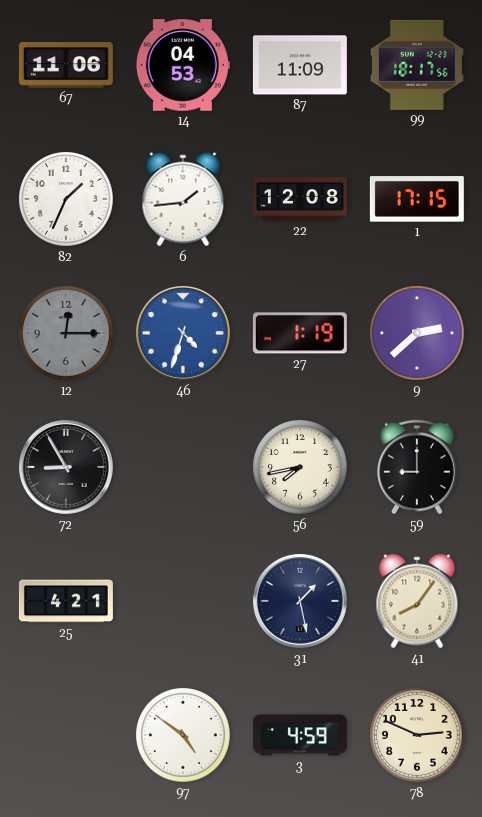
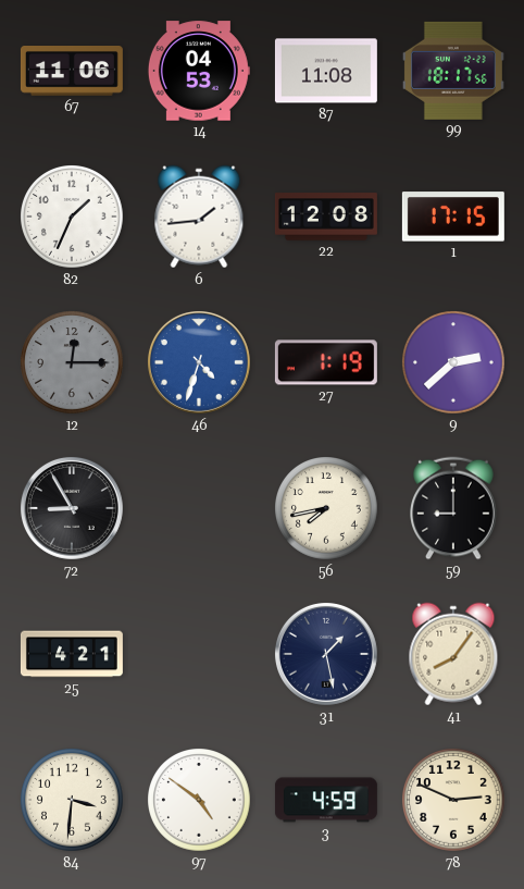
87: 11:09 -> 11:08
84: none -> 3:31
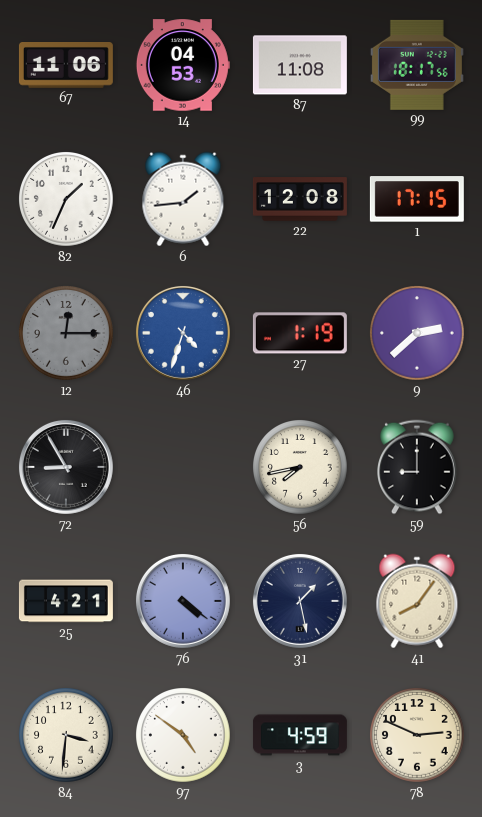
76: none -> 4:21
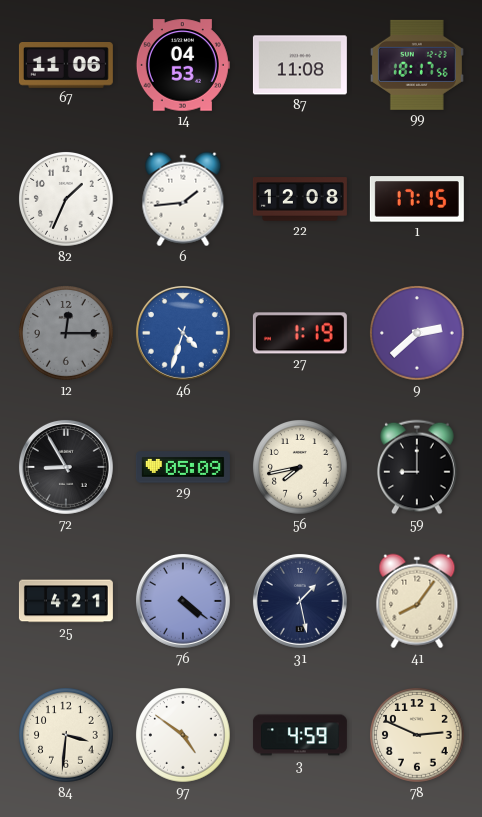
29: none -> 05:09
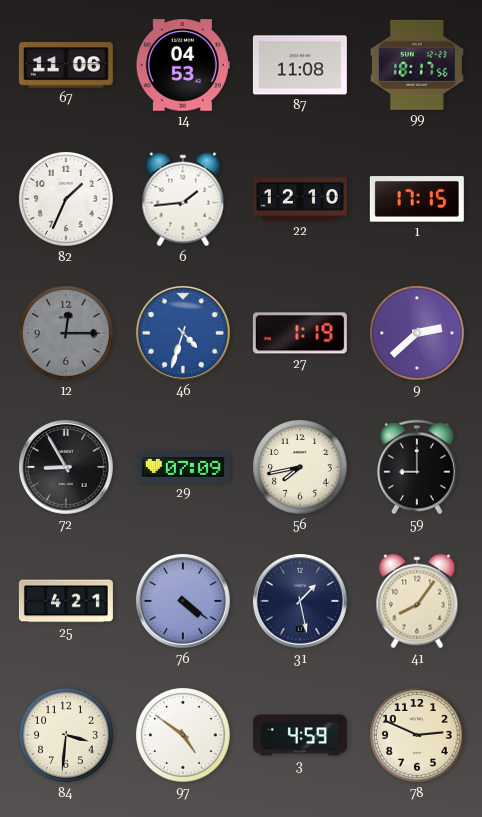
22: 12:08 -> 12:10
29: 05:09 -> 07:09
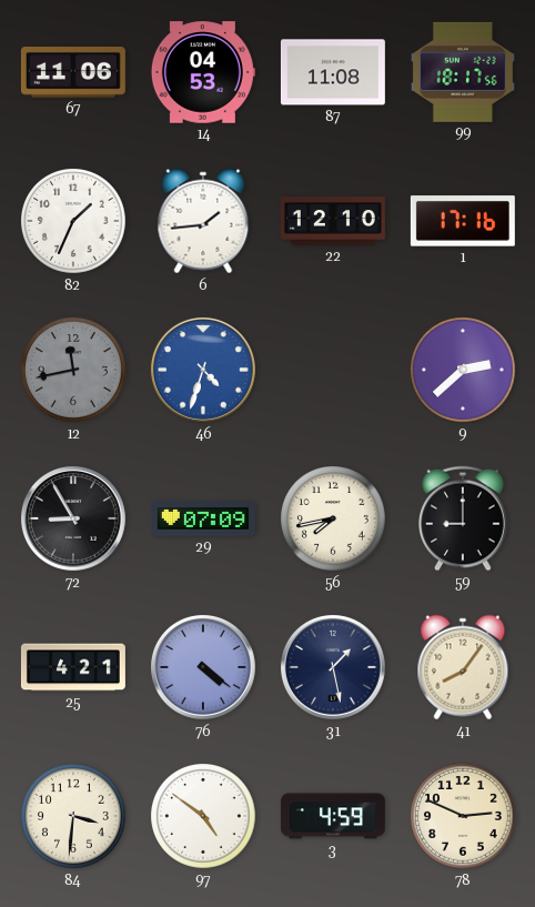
1: 17:15 -> 17:16
12: 12:15 -> 11:43
27: 1:19 -> none
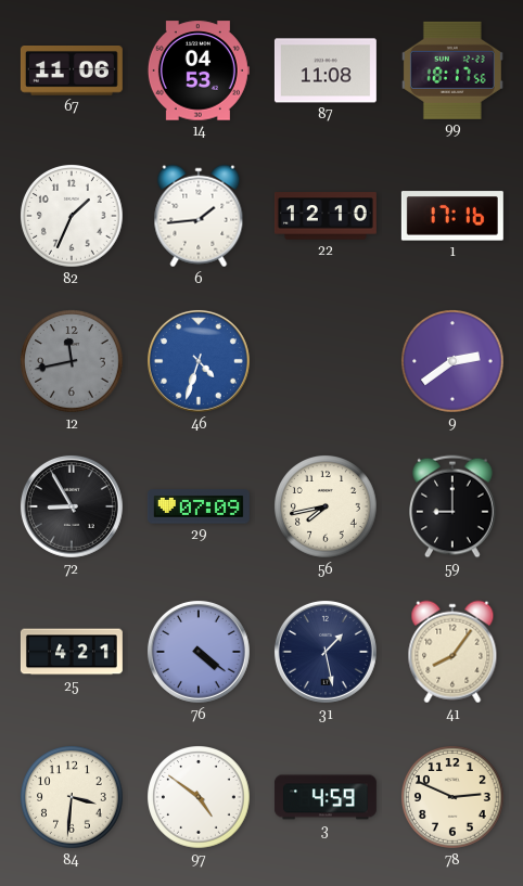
9: 2:38 -> 2:39
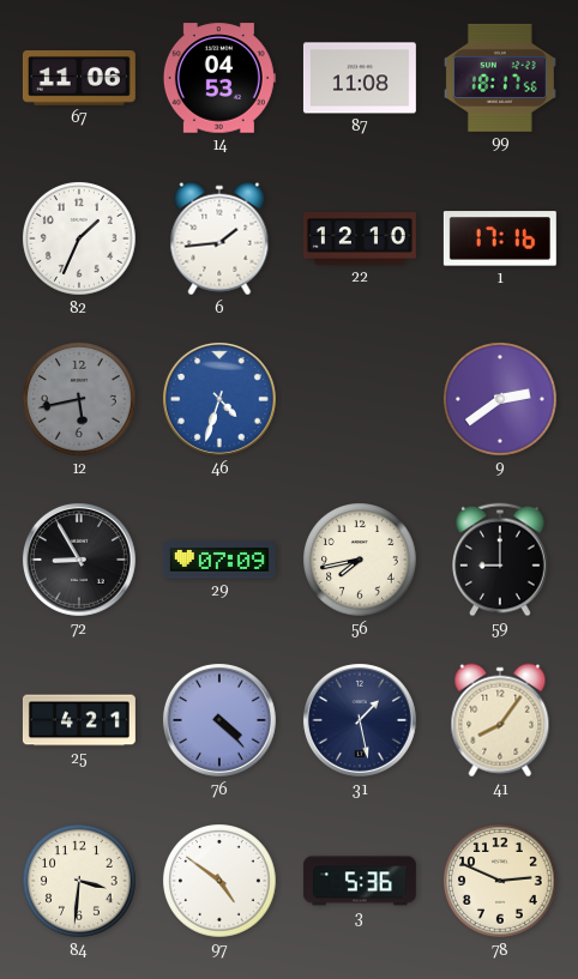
12: 11:43 -> 5:43
76: 4:21 -> 4:23
3: 4:59 -> 5:36
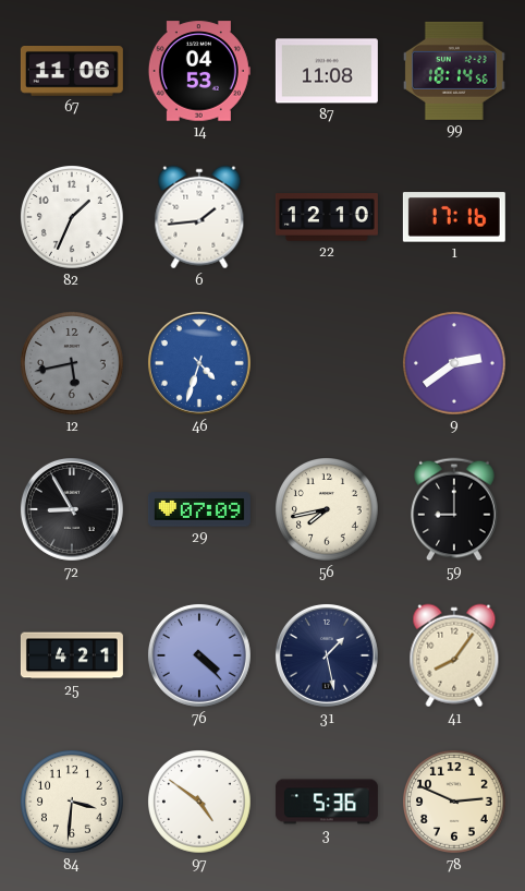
99: 18:17 -> 18:14
